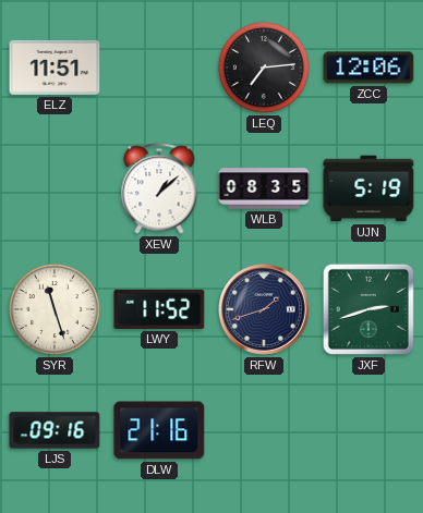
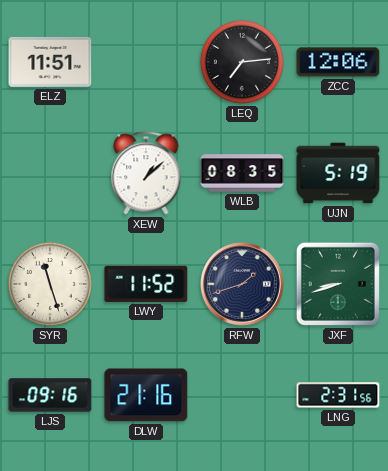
JXF: 2:42 -> 8:42
LNG: none -> 2:31
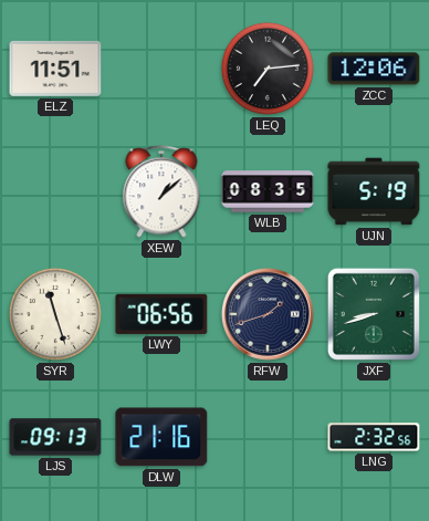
LWY: 11:52 -> 06:56
LJS: 09:16 -> 09:13
LNG: 2:31 -> 2:32
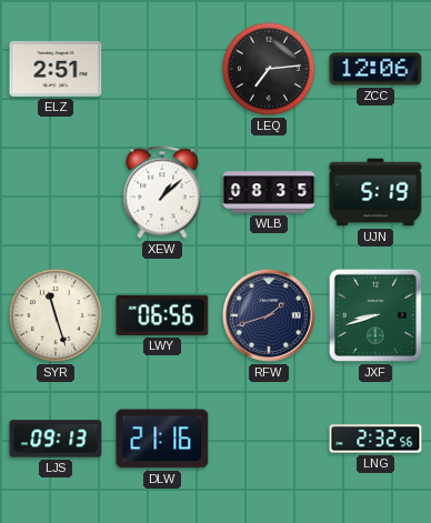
ELZ: 11:51 -> 2:51
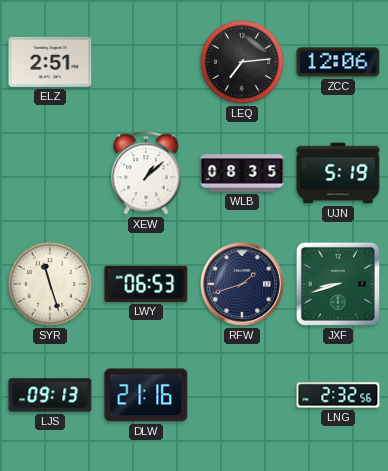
LWY: 06:56 -> 06:53
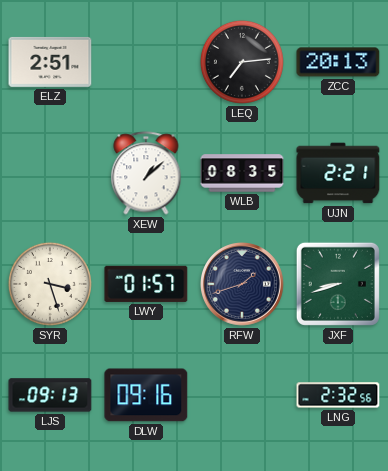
ZCC: 12:06 -> 20:13
UJN: 5:19 -> 2:21
SYR: 11:27 -> 3:27
LWY: 06:53 -> 01:57
DLW: 21:16 -> 09:16
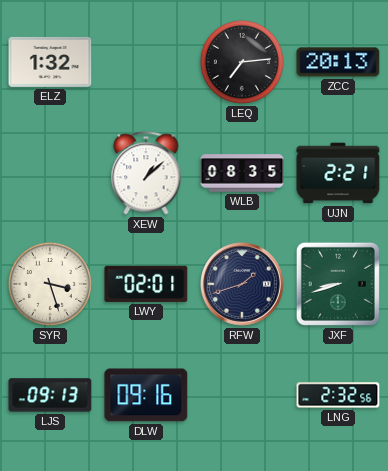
ELZ: 2:51 -> 1:32
LWY: 01:57 -> 02:01
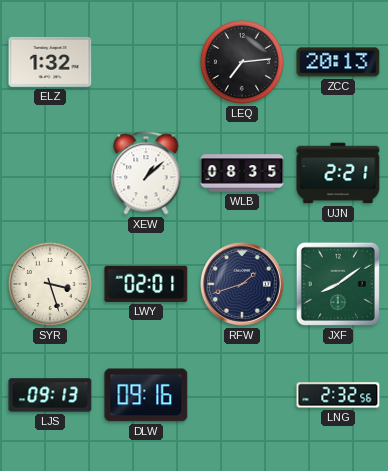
JXF: 8:42 -> 8:09
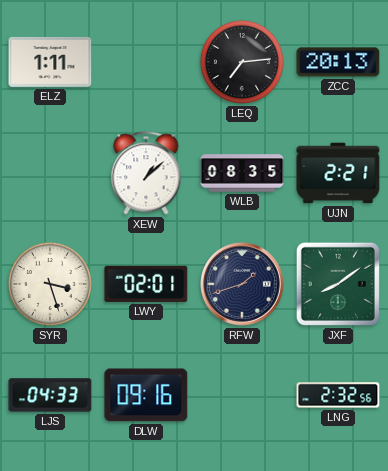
ELZ: 1:32 -> 1:11
LJS: 09:13 -> 04:33
